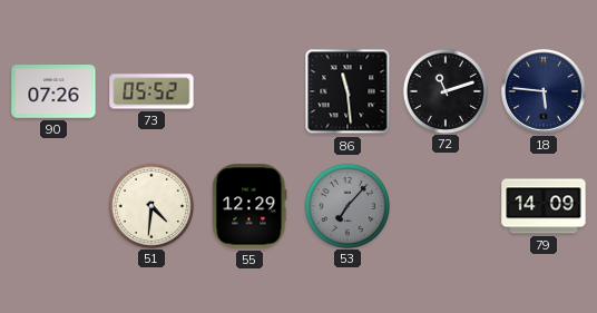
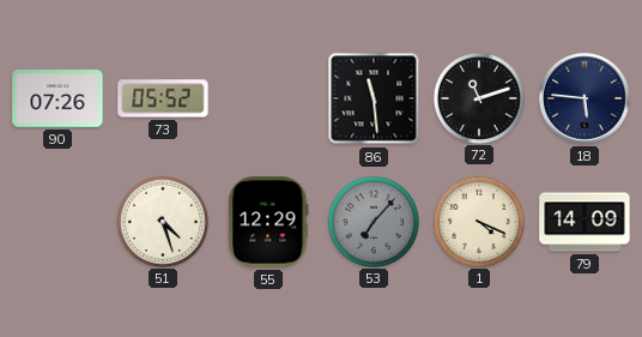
51: 4:31 -> 4:27
1: none -> 4:19
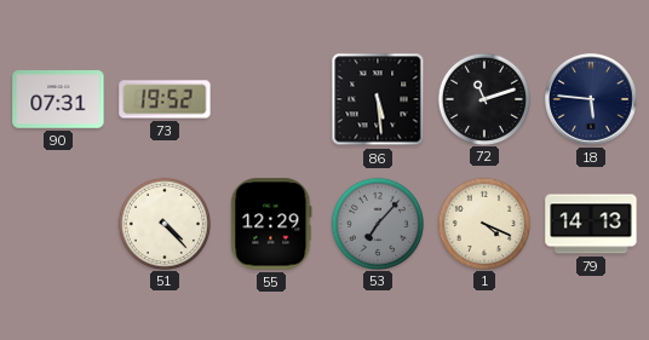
90: 07:26 -> 07:31
73: 05:52 -> 19:52
86: 11:29 -> 5:29
51: 4:27 -> 4:23
79: 14:09 -> 14:13
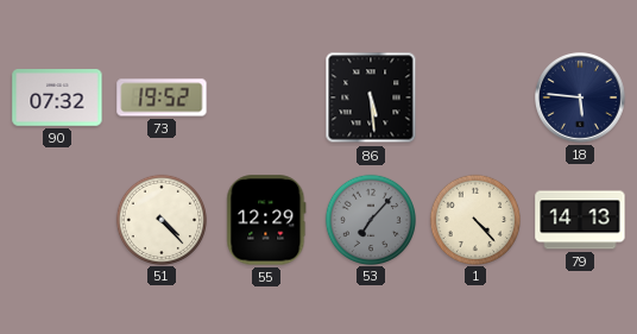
90: 07:31 -> 07:32
72: 11:12 -> none
1: 4:19 -> 4:23
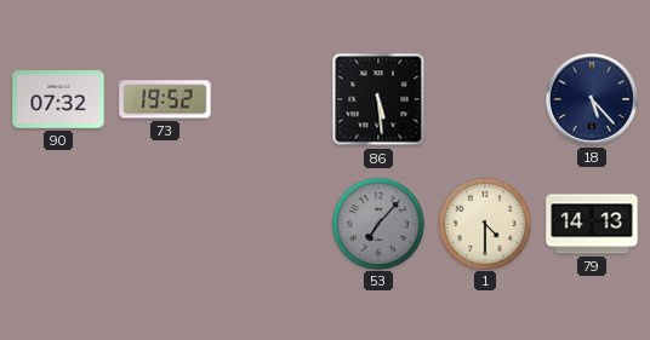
18: 5:46 -> 5:23
51: 4:23 -> none
55: 12:29 -> none
1: 4:23 -> 4:30
